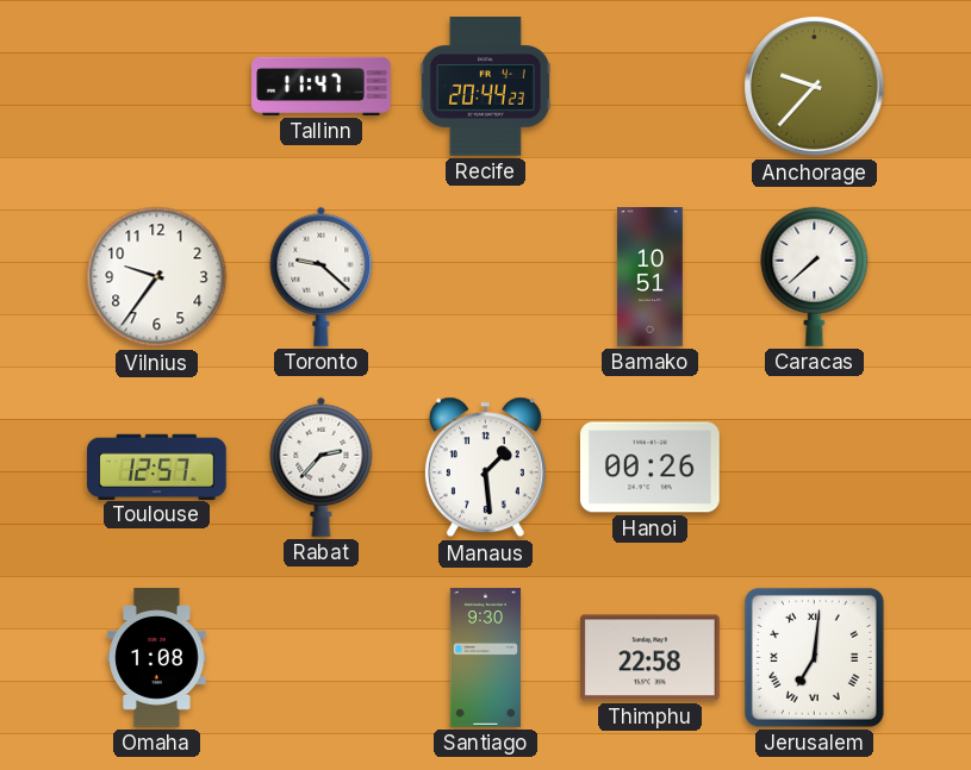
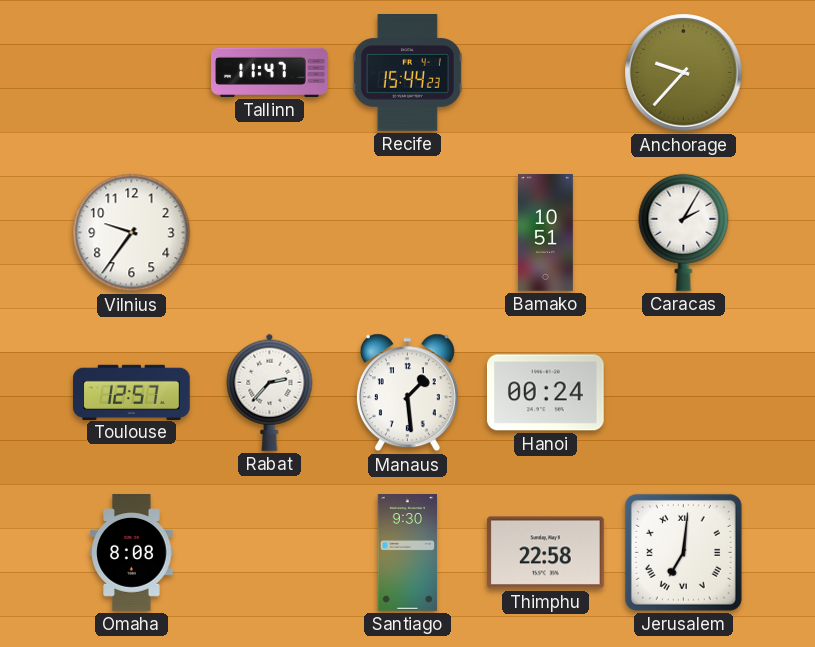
Recife: 20:44 -> 15:44
Toronto: 9:22 -> none
Caracas: 7:38 -> 2:05
Hanoi: 00:26 -> 00:24
Omaha: 1:08 -> 8:08
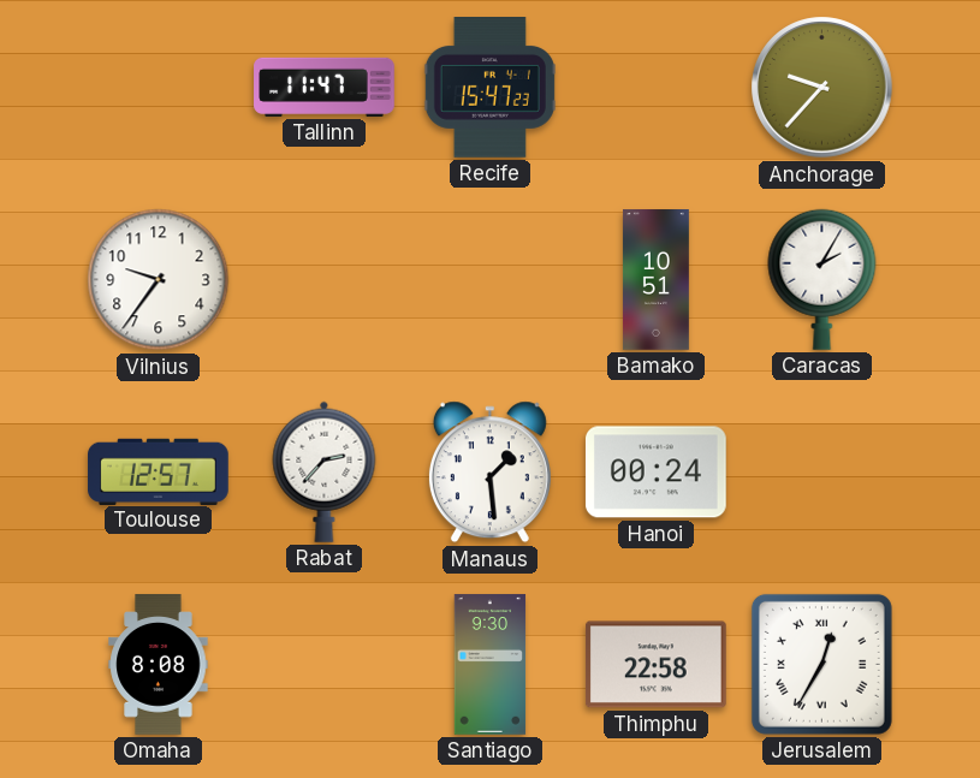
Recife: 15:44 -> 15:47
Jerusalem: 7:01 -> 12:35
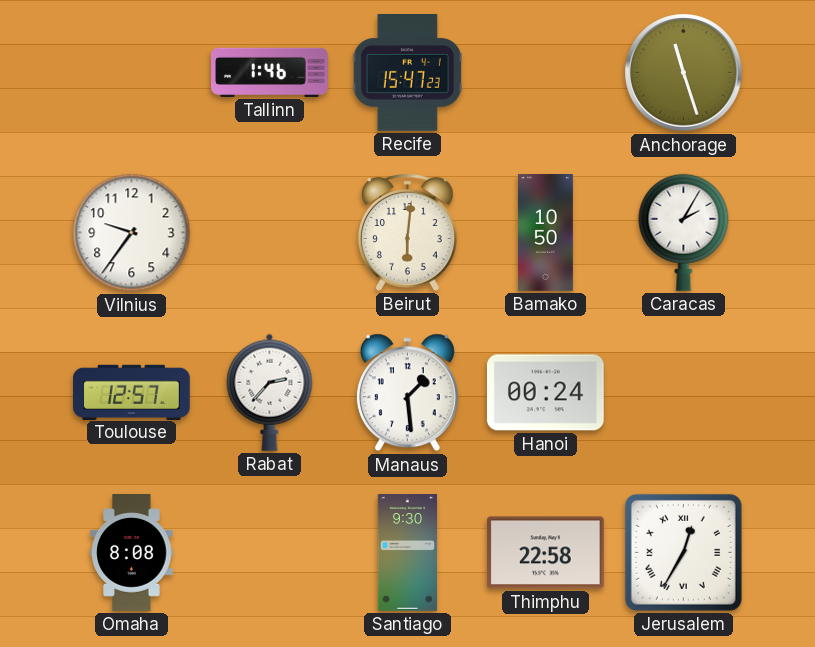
Tallinn: 11:47 -> 1:46
Anchorage: 9:37 -> 11:27
Beirut: none -> 6:01
Bamako: 10:51 -> 10:50
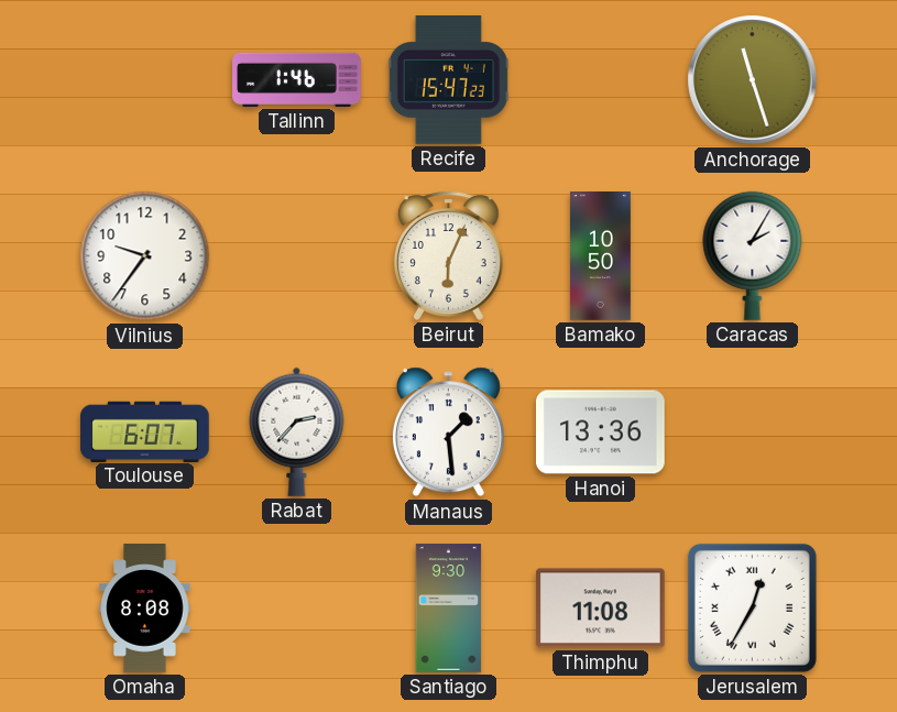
Beirut: 6:01 -> 6:04
Toulouse: 12:57 -> 6:07
Hanoi: 00:24 -> 13:36
Thimphu: 22:58 -> 11:08
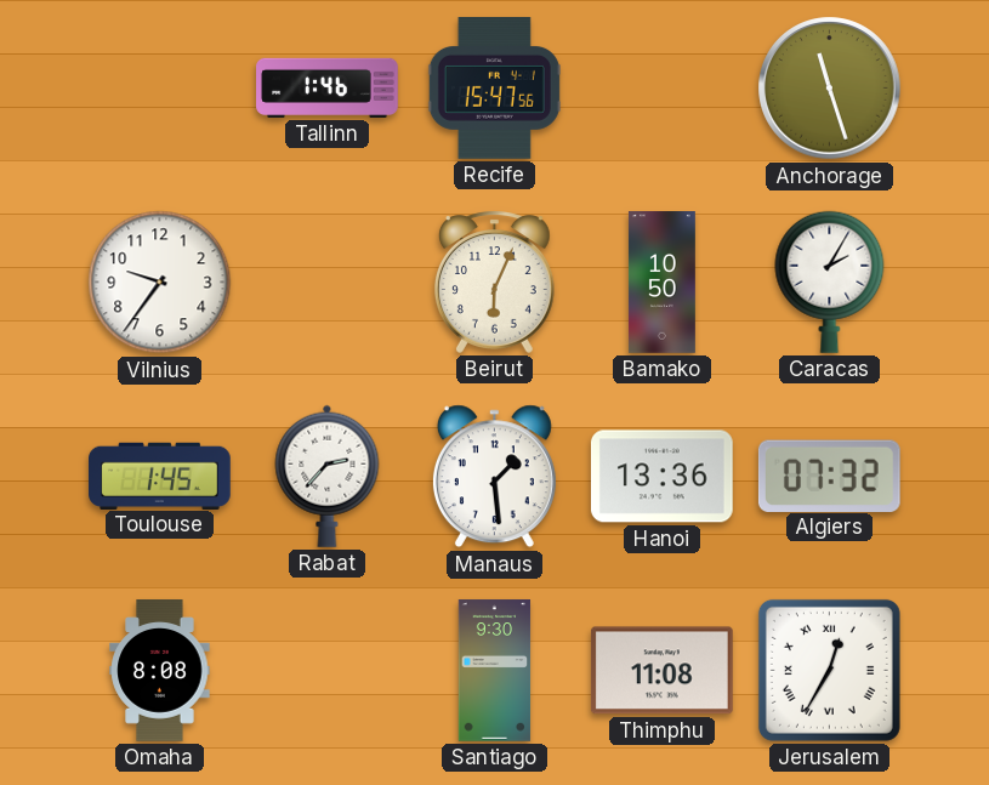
Recife: 15:47:23 -> 15:47:56
Toulouse: 6:07 -> 1:45
Algiers: none -> 07:32
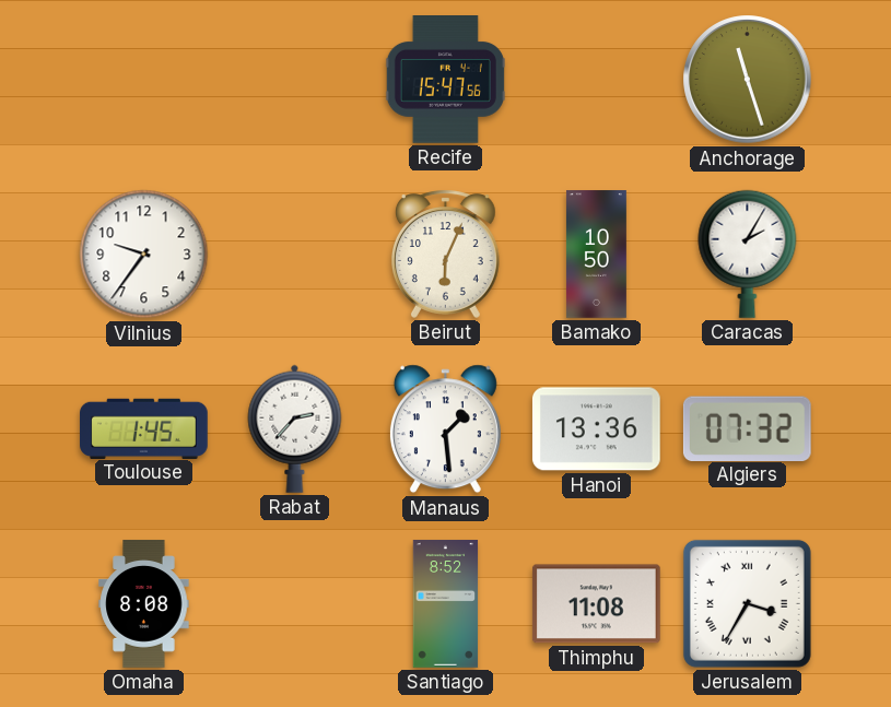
Tallinn: 1:46 -> none
Santiago: 9:30 -> 8:52
Jerusalem: 12:35 -> 3:35
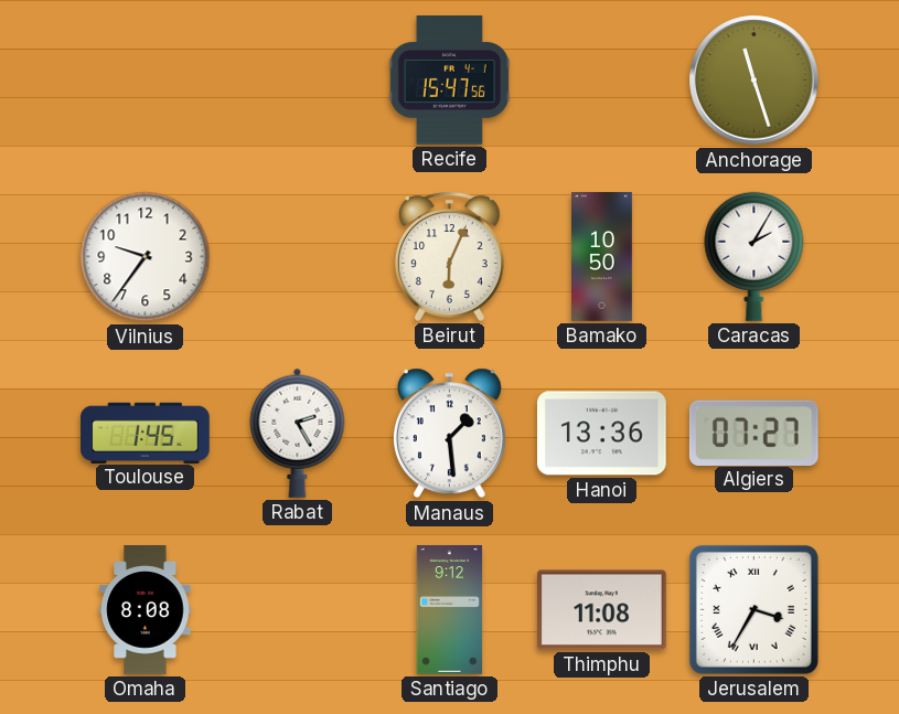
Rabat: 2:37 -> 2:25
Algiers: 07:32 -> 07:27
Santiago: 8:52 -> 9:12
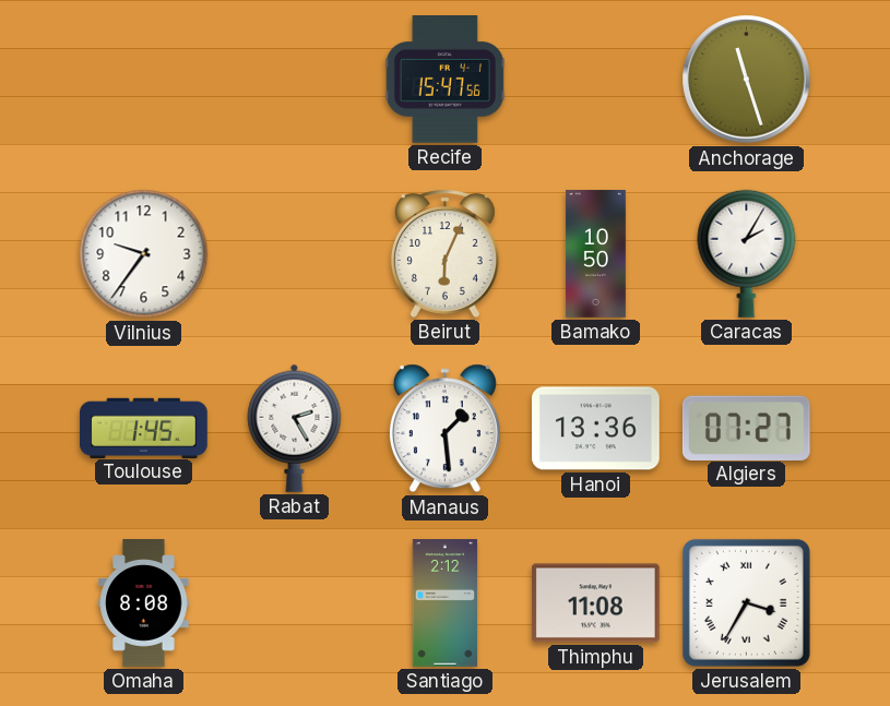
Santiago: 9:12 -> 2:12
